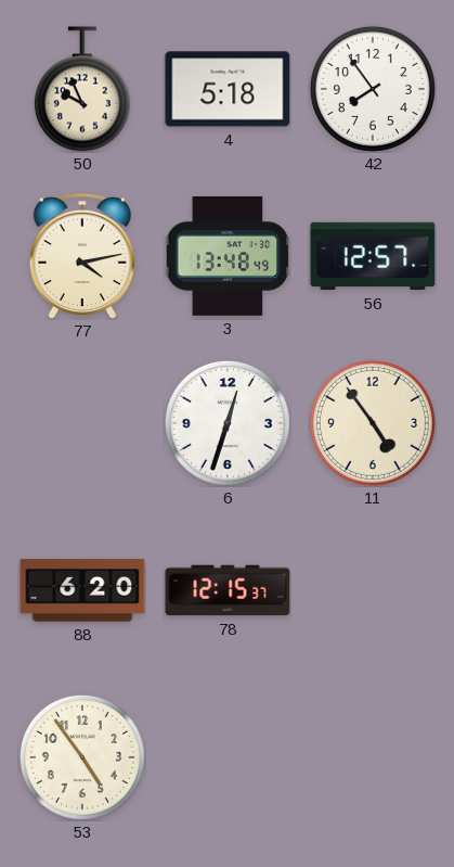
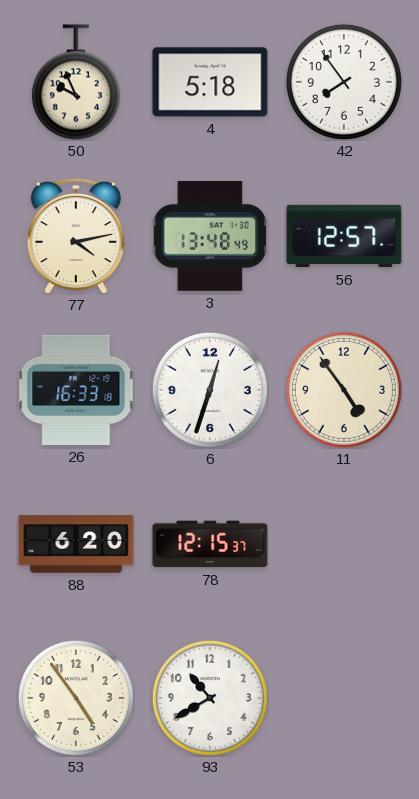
26: none -> 16:33
93: none -> 10:40
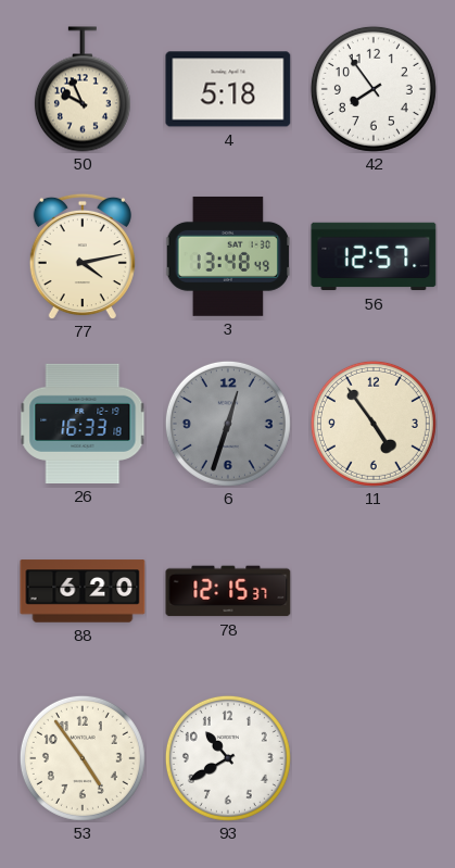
6 dial: white -> grey
